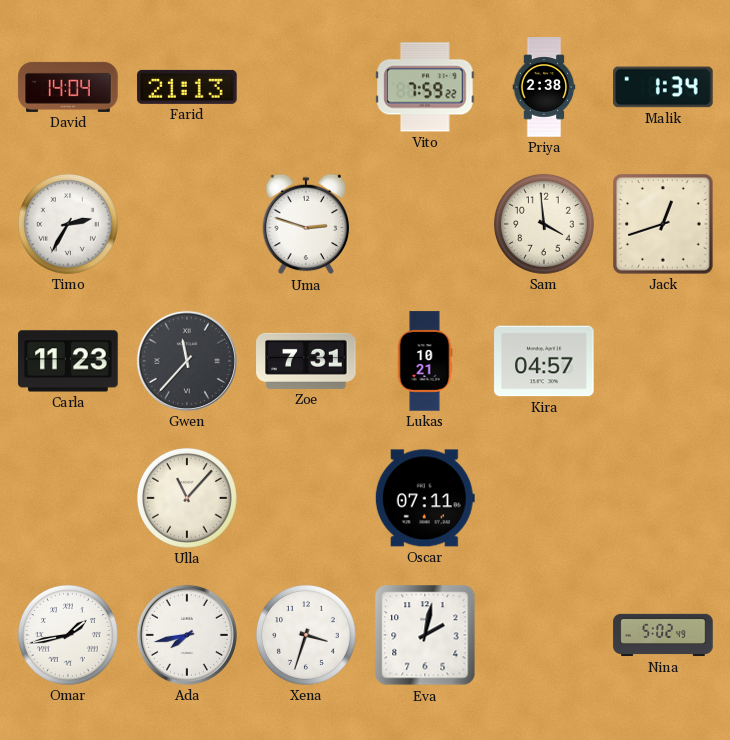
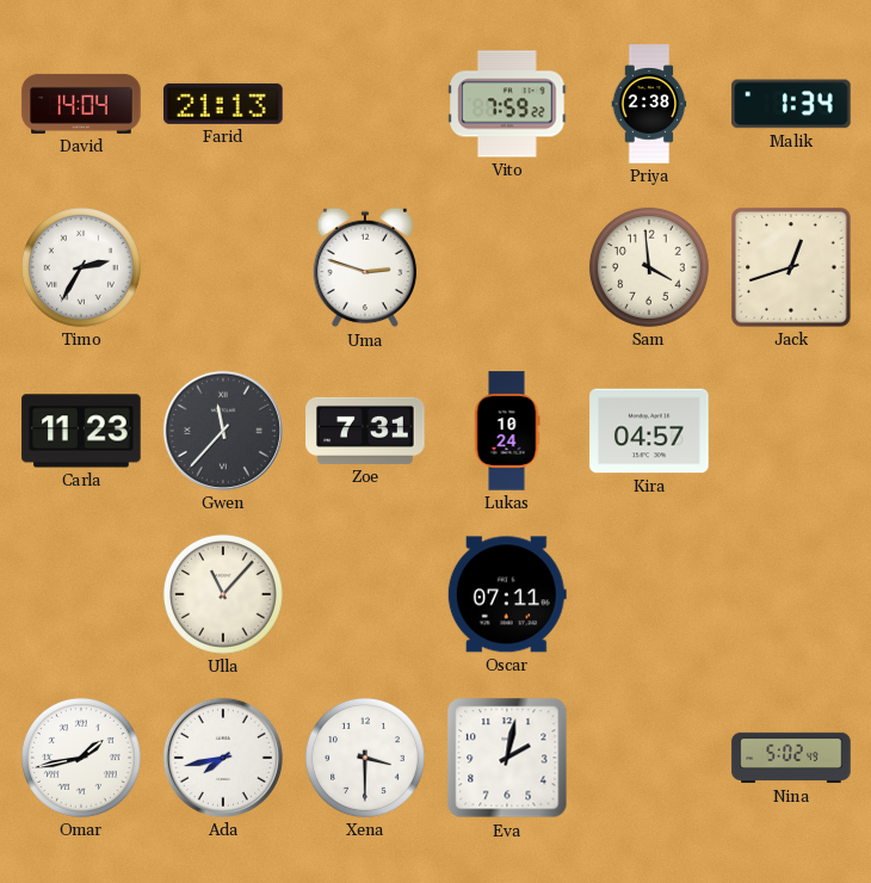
Lukas: 10:21 -> 10:24
Xena: 3:33 -> 3:30
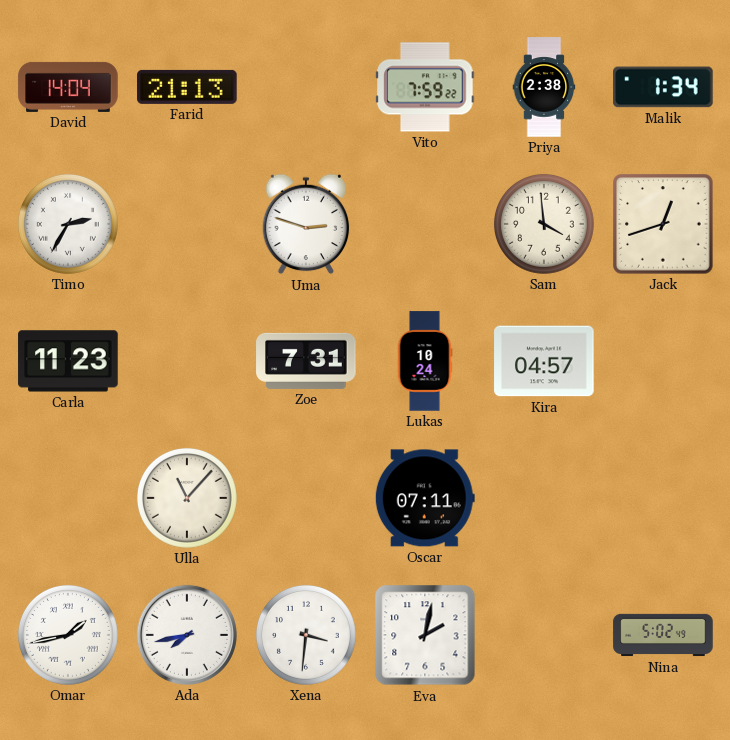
Gwen: 11:37 -> none
Xena: 3:30 -> 3:31
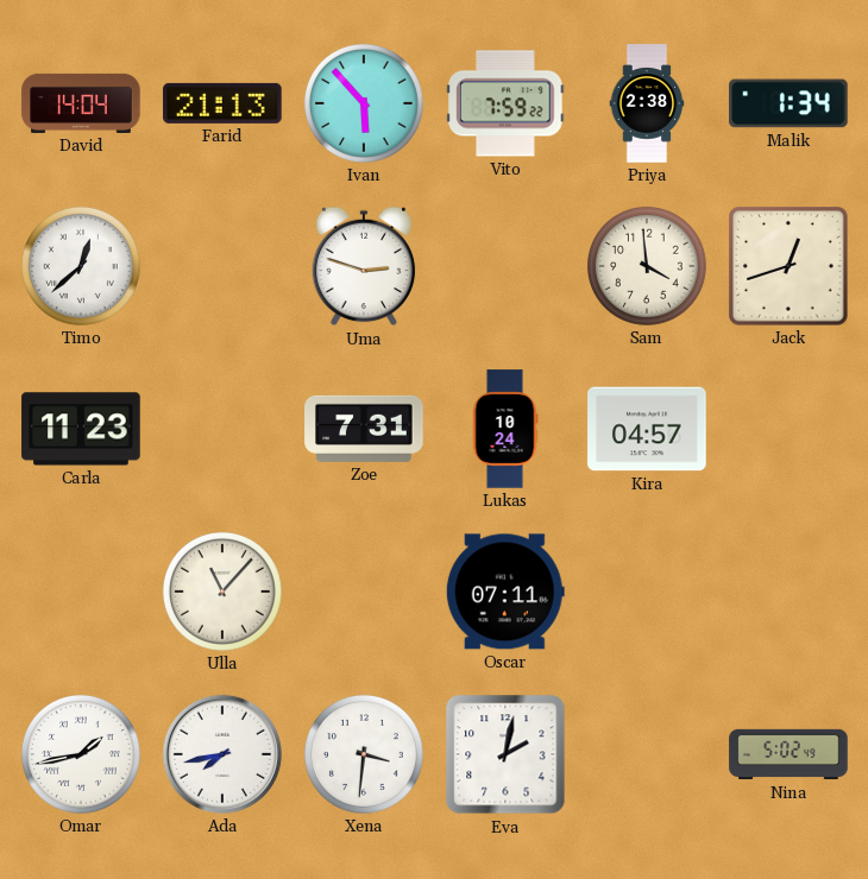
Ivan: none -> 5:53
Timo: 2:35 -> 12:38
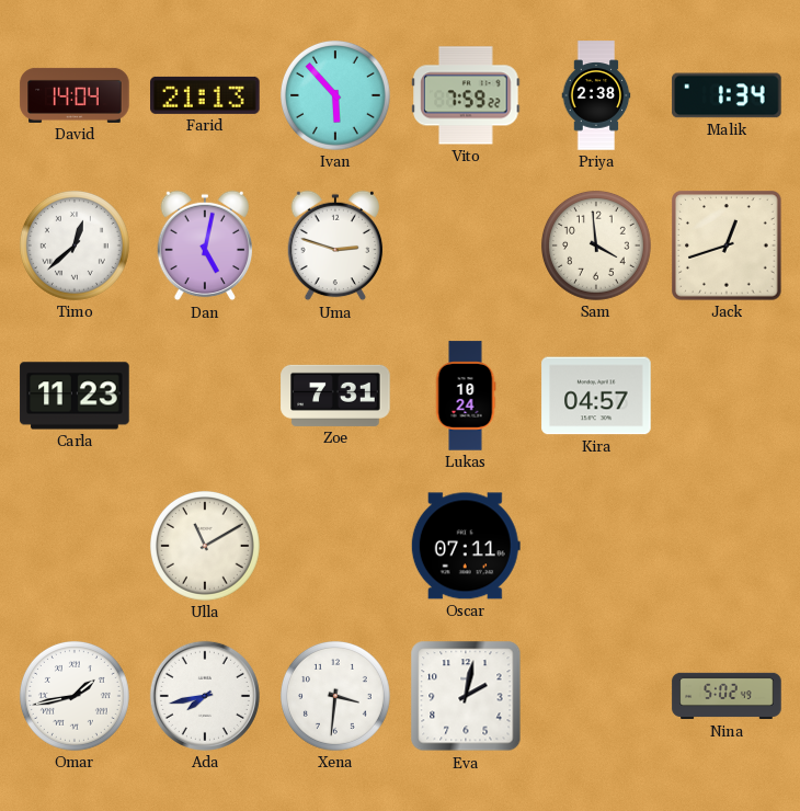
Dan: none -> 5:02
Ulla: 11:07 -> 11:10
